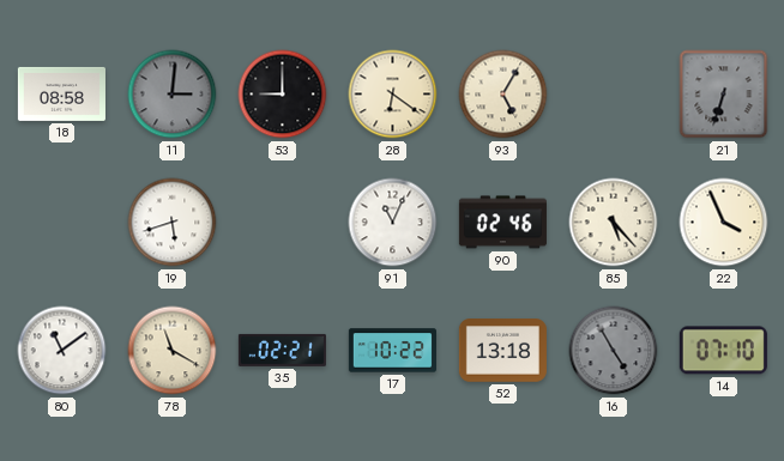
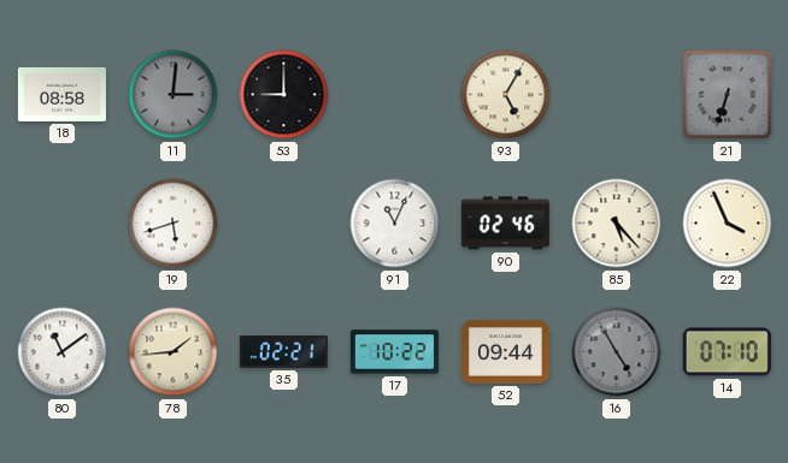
28: 6:21 -> none
78: 11:20 -> 1:44
52: 13:18 -> 09:44
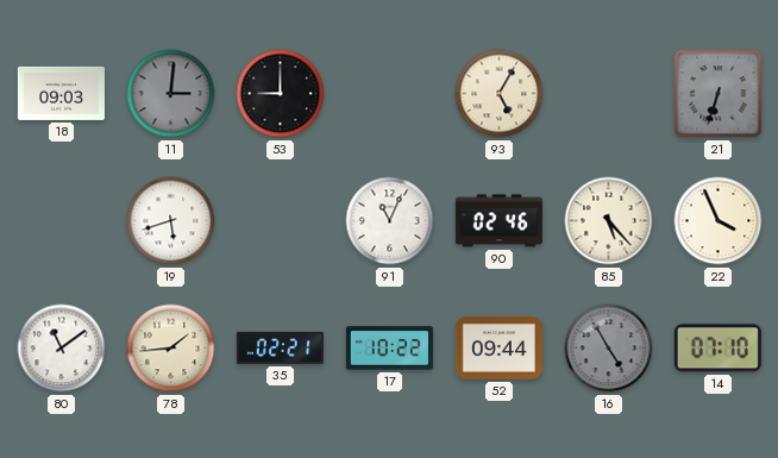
18: 08:58 -> 09:03
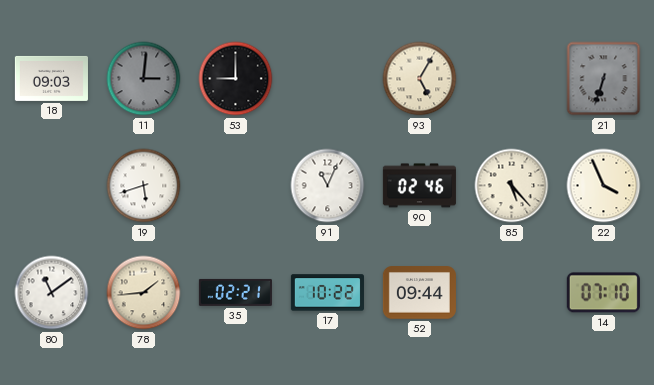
16: 4:55 -> none
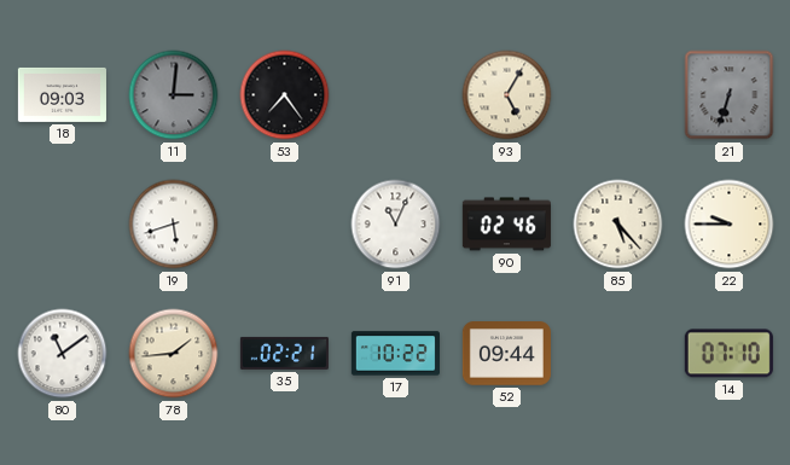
53: 9:00 -> 7:24
22: 3:56 -> 9:45
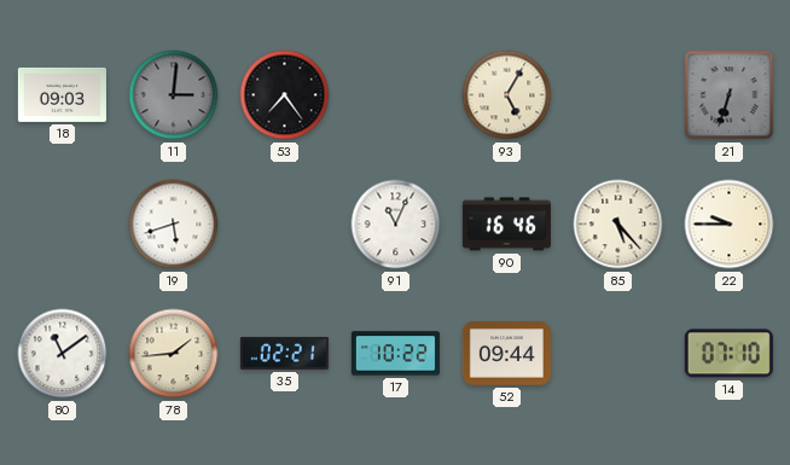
90: 02:46 -> 16:46
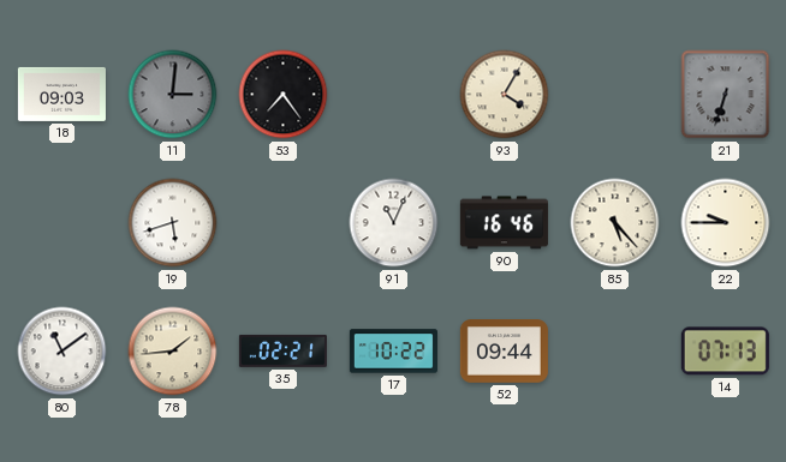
93: 5:05 -> 4:05
14: 07:10 -> 07:13
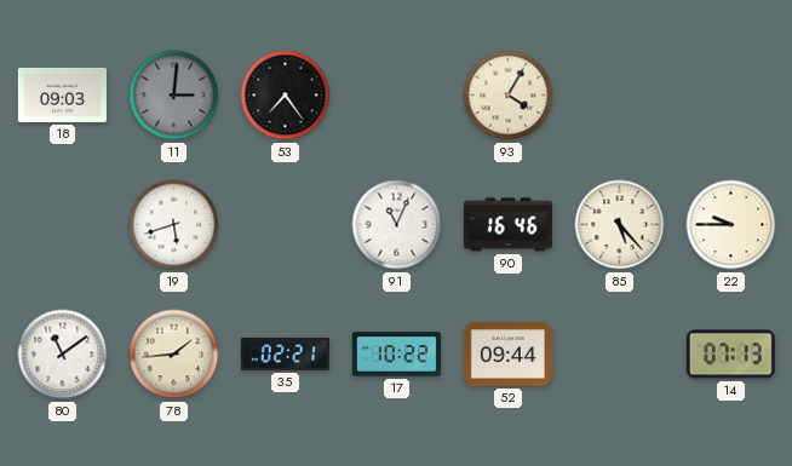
21: 6:33 -> none
